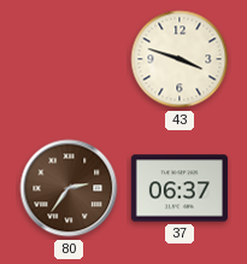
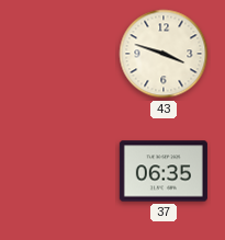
80: 2:36 -> none
37: 06:37 -> 06:35
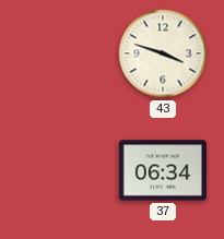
37: 06:35 -> 06:34
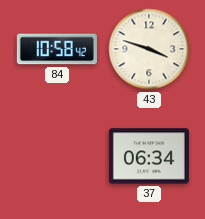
84: none -> 10:58
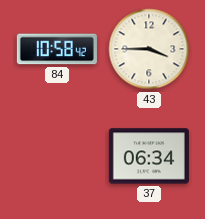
43: 3:48 -> 3:45
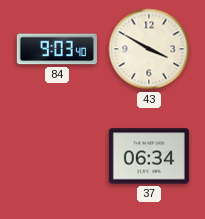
84: 10:58 -> 9:03
43: 3:45 -> 3:50
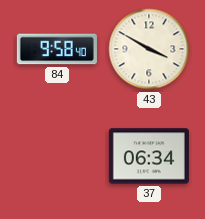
84: 9:03 -> 9:58
